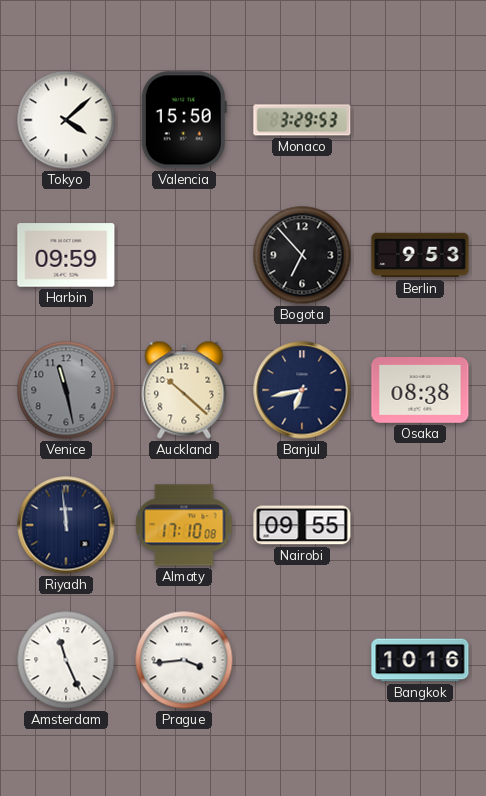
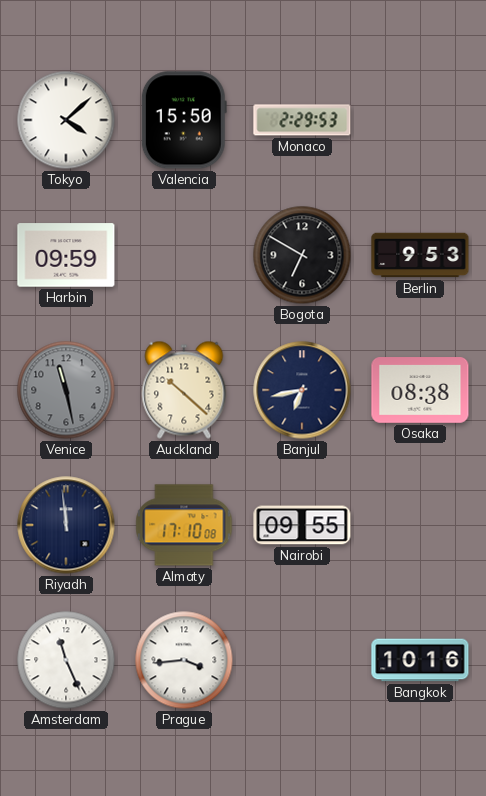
Monaco: 3:29 -> 2:29
Bogota: 6:53 -> 6:50
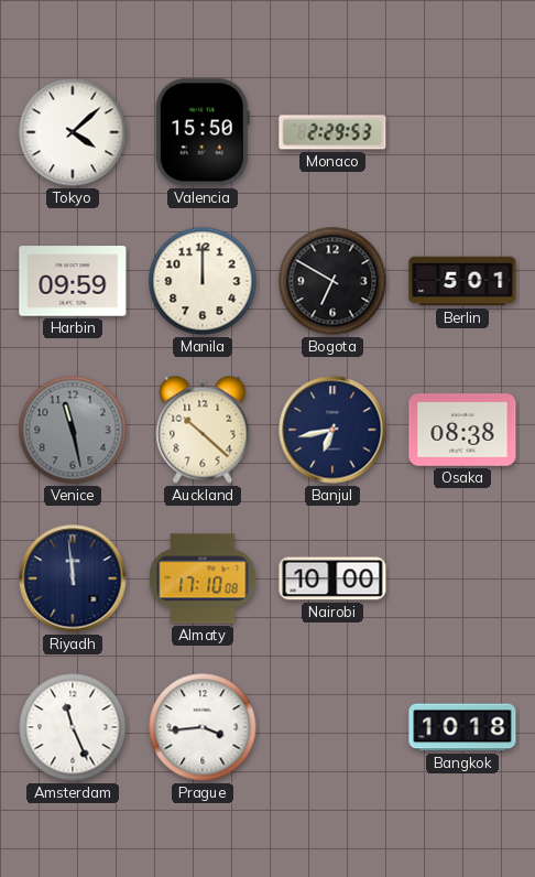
Manila: none -> 12:00
Berlin: 9:53 -> 5:01
Nairobi: 09:55 -> 10:00
Bangkok: 10:16 -> 10:18
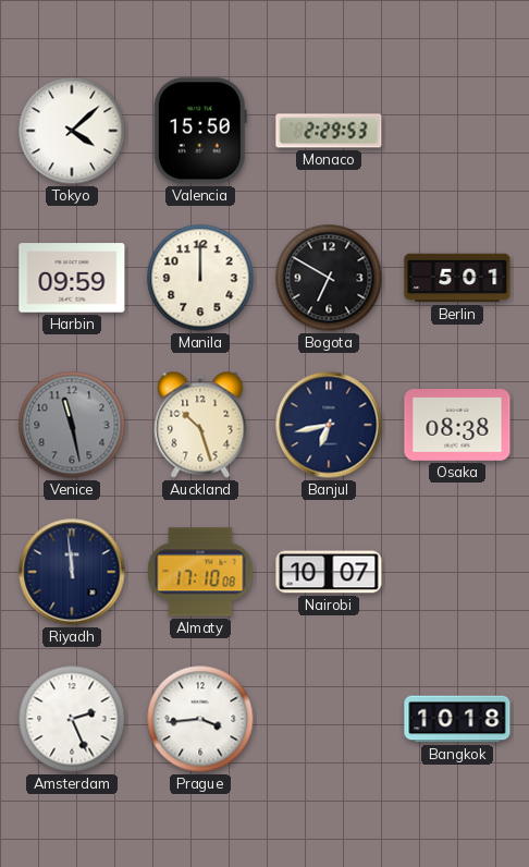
Auckland: 10:22 -> 10:27
Nairobi: 10:00 -> 10:07
Amsterdam: 11:26 -> 2:26
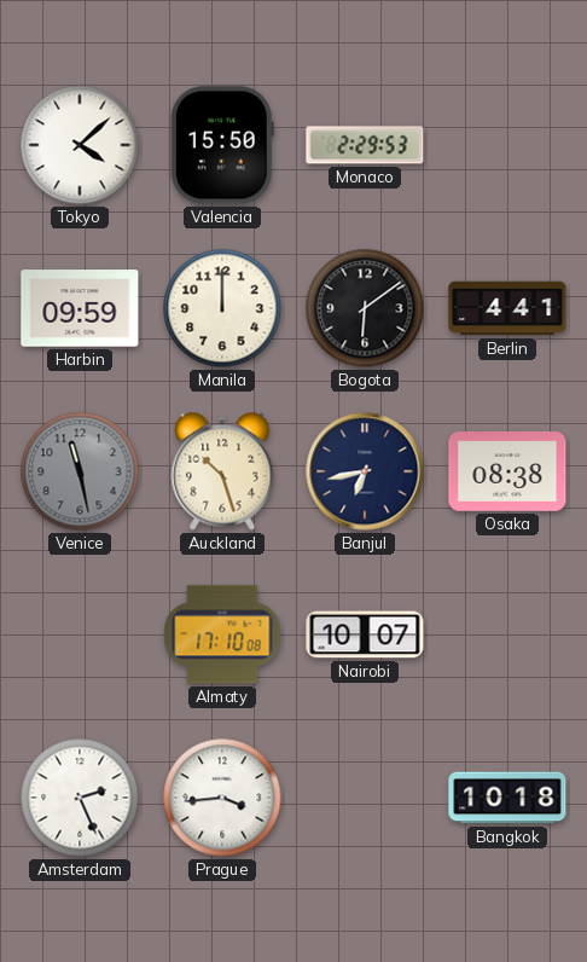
Bogota: 6:50 -> 6:09
Berlin: 5:01 -> 4:41
Riyadh: 11:59 -> none
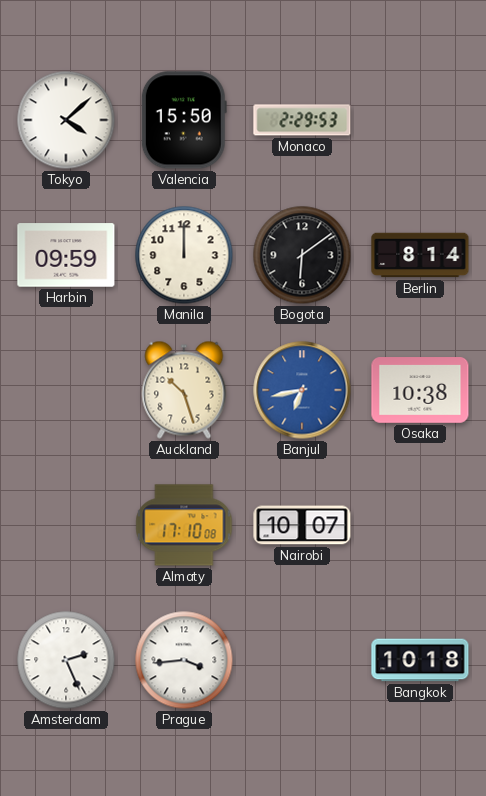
Berlin: 4:41 -> 8:14
Venice: 11:28 -> none
Banjul dial: navy -> blue
Osaka: 08:38 -> 10:38
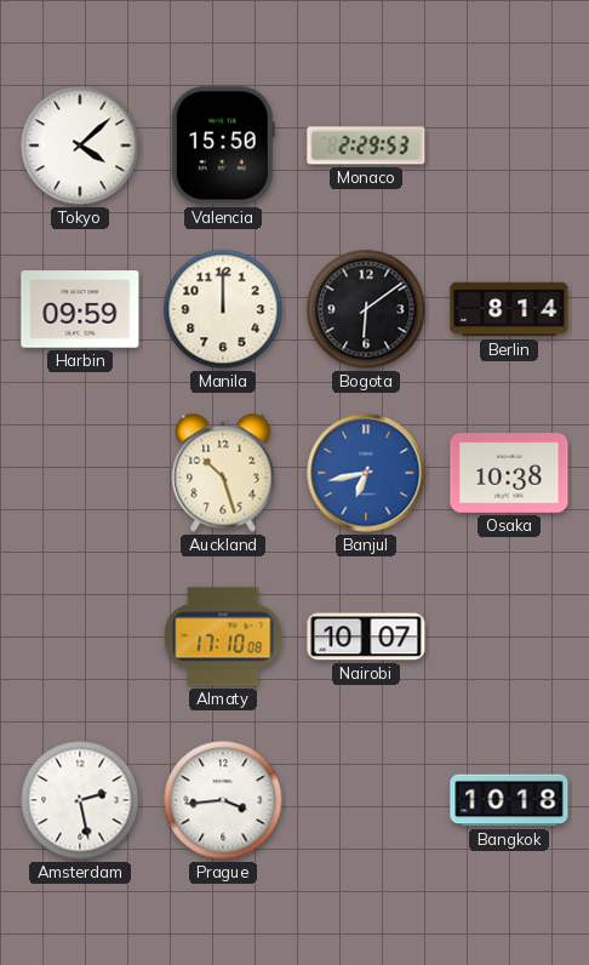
Amsterdam: 2:26 -> 2:28
